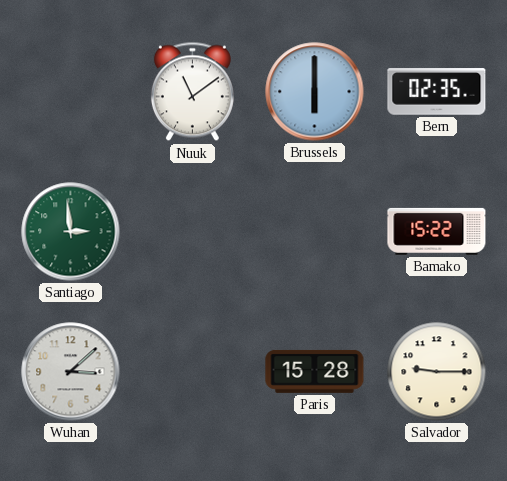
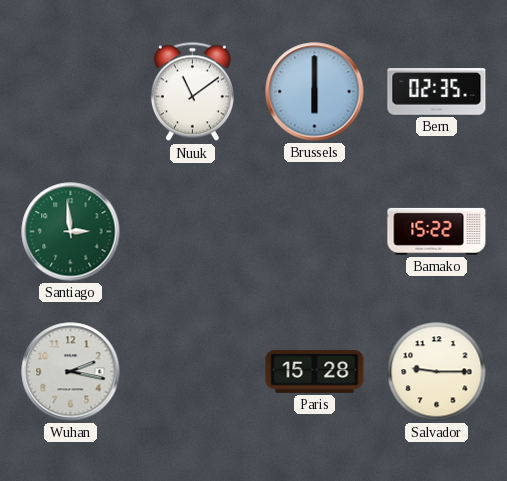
Wuhan: 3:08 -> 2:17
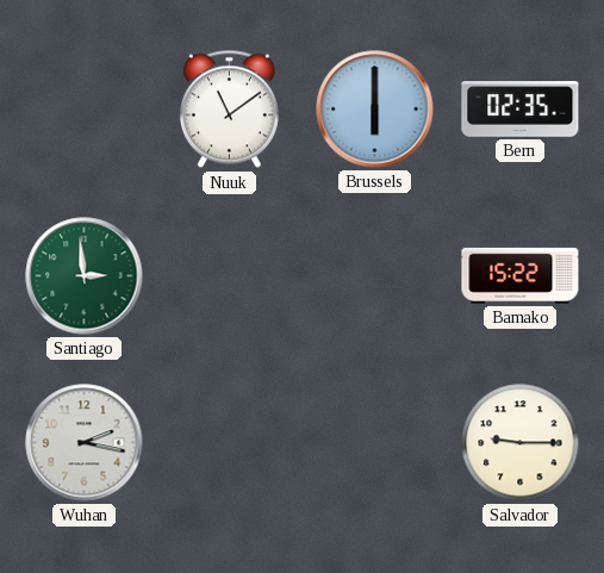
Paris: 15:28 -> none
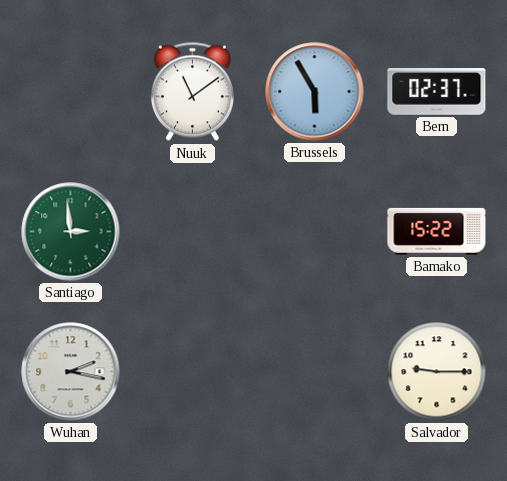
Brussels: 6:00 -> 5:55
Bern: 02:35 -> 02:37
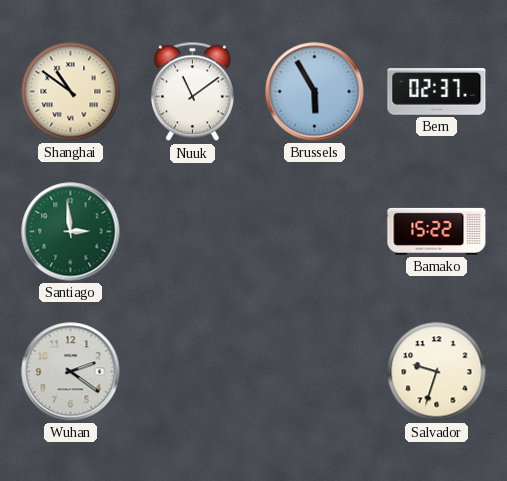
Shanghai: none -> 10:51
Wuhan: 2:17 -> 2:21
Salvador: 9:15 -> 9:33
